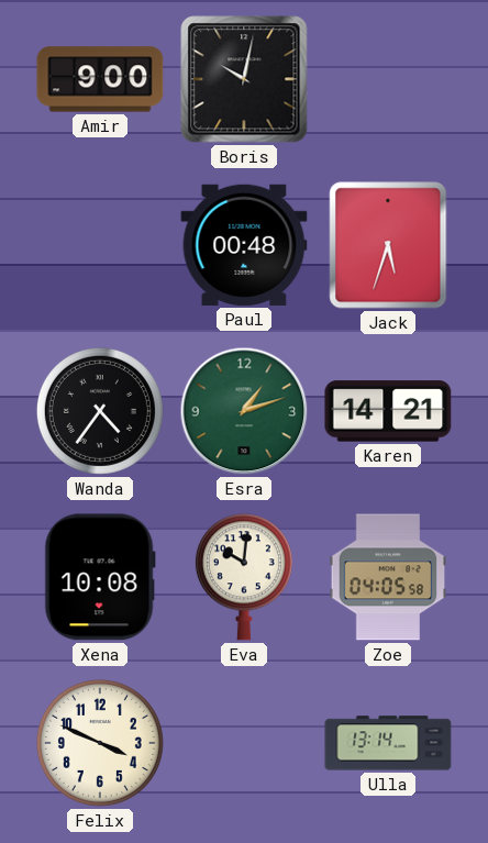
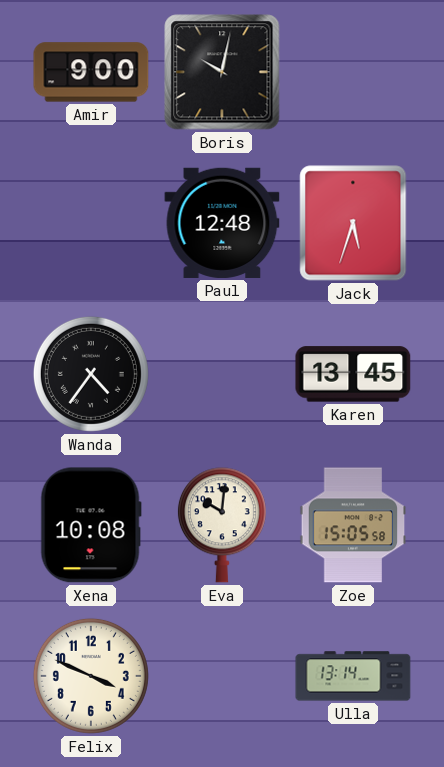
Paul: 00:48 -> 12:48
Esra: 1:12 -> none
Karen: 14:21 -> 13:45
Zoe: 04:05 -> 15:05
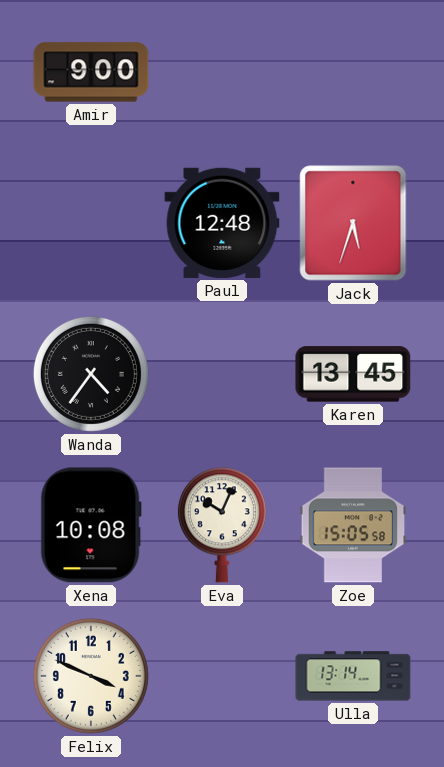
Boris: 10:02 -> none
Eva: 10:01 -> 10:04
